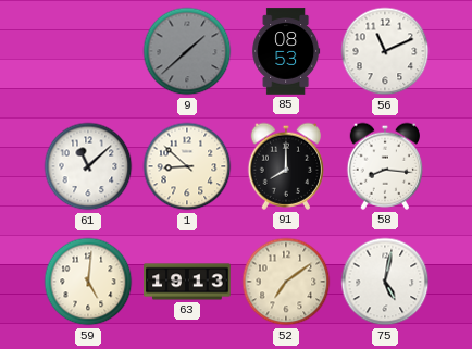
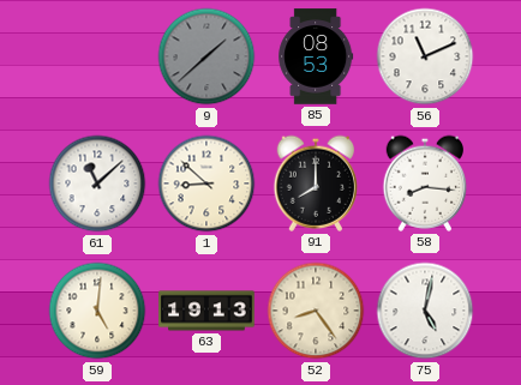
52: 7:09 -> 8:24
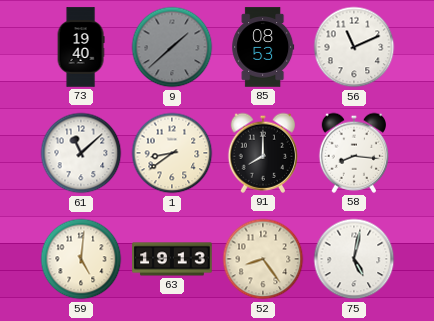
73: none -> 19:40
1: 8:52 -> 8:39
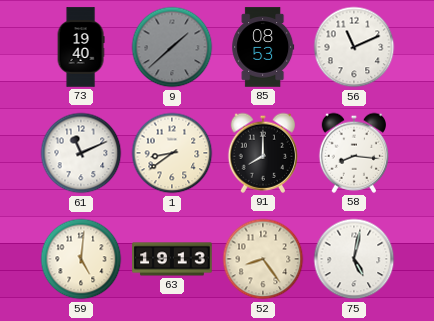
61: 11:08 -> 11:11
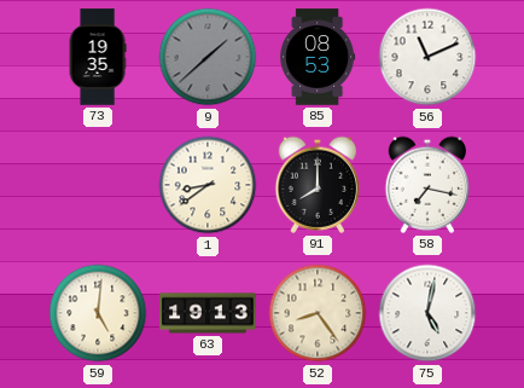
73: 19:40 -> 19:35
61: 11:11 -> none
58: 8:16 -> 7:17
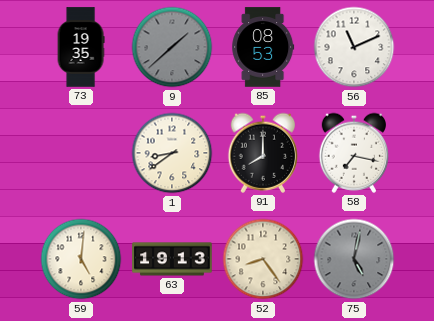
75 dial: white -> grey
